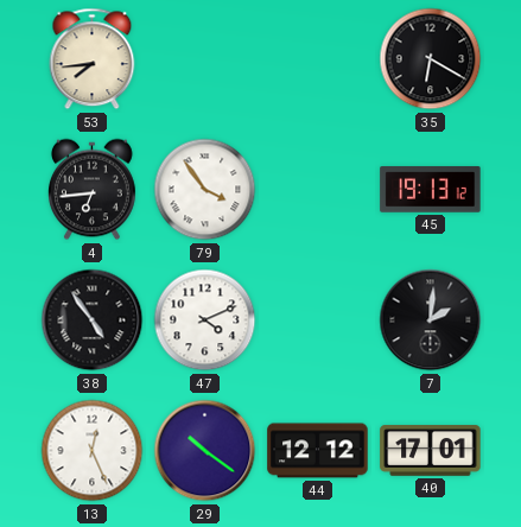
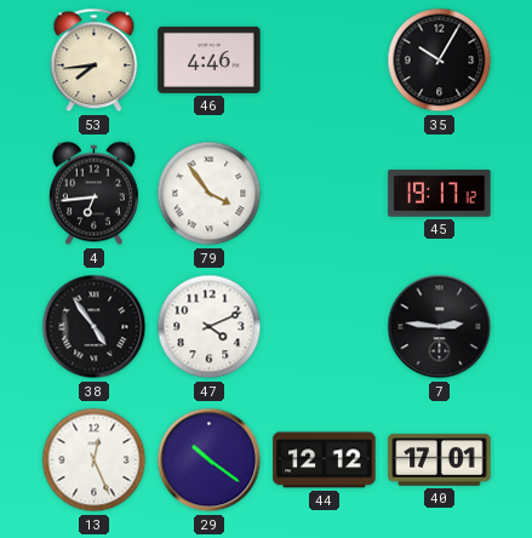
46: none -> 4:46
35: 6:20 -> 10:05
45: 19:13 -> 19:17
7: 2:01 -> 2:46
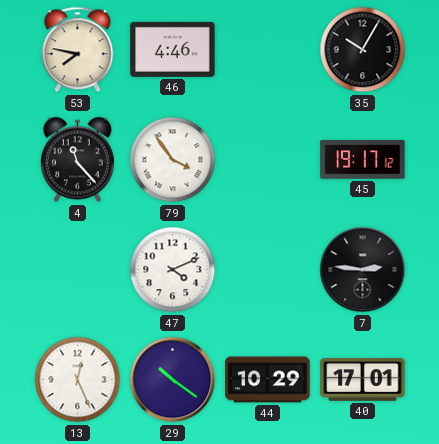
53: 7:44 -> 7:47
4: 6:44 -> 11:23
38: 4:54 -> none
44: 12:12 -> 10:29
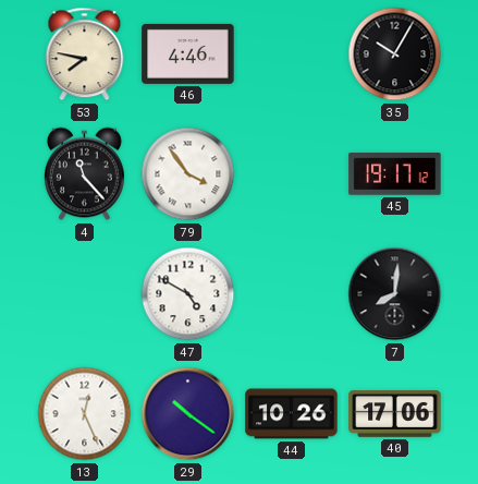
47: 4:11 -> 4:50
7: 2:46 -> 8:01
44: 10:29 -> 10:26
40: 17:01 -> 17:06
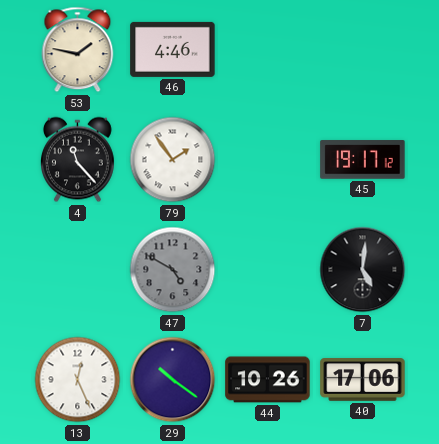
53: 7:47 -> 1:47
35: 10:05 -> none
79: 3:54 -> 1:54
47 dial: white -> grey
7: 8:01 -> 5:01
